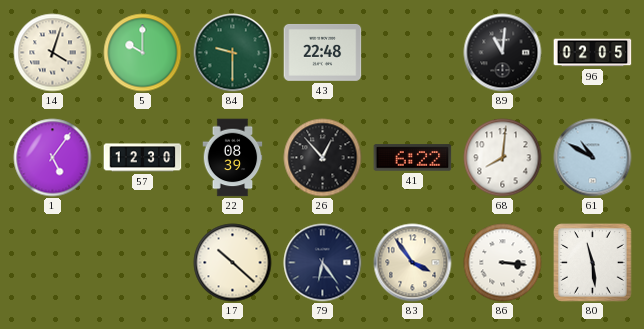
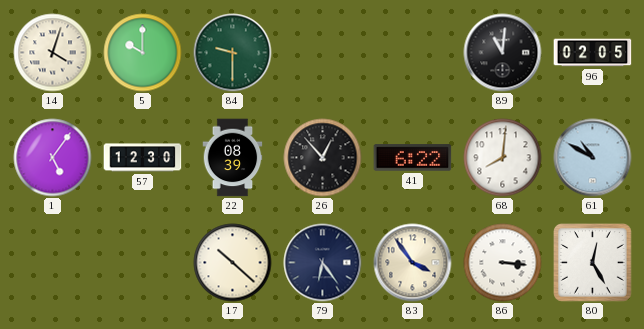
43: 22:48 -> none
80: 11:29 -> 12:25
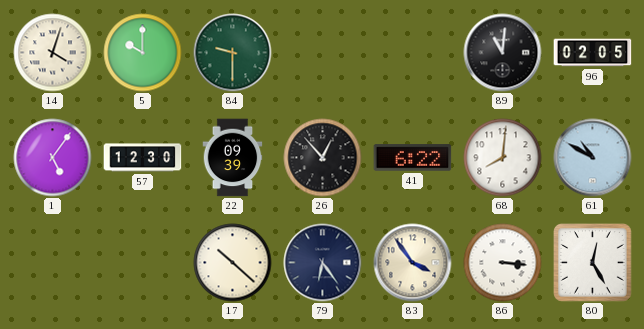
22: 08:39 -> 09:39
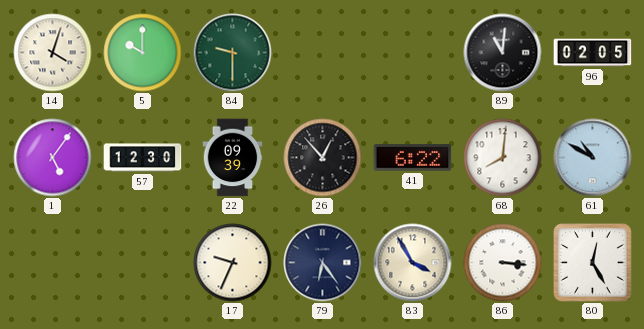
17: 10:22 -> 9:34
83: 3:54 -> 3:55
